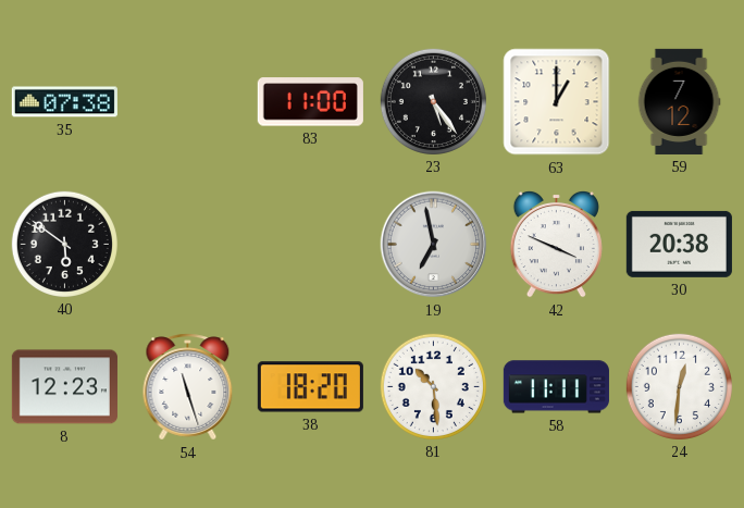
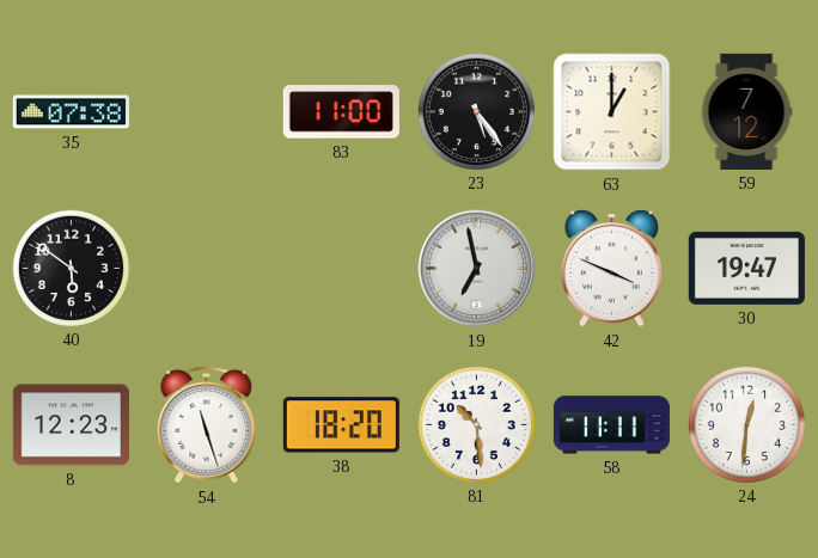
30: 20:38 -> 19:47
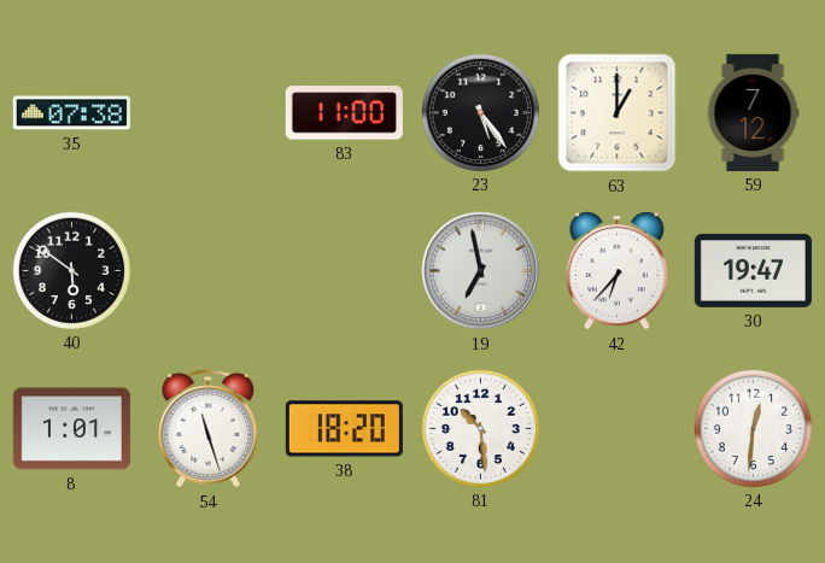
42: 3:49 -> 6:37
8: 12:23 -> 1:01
58: 11:11 -> none
